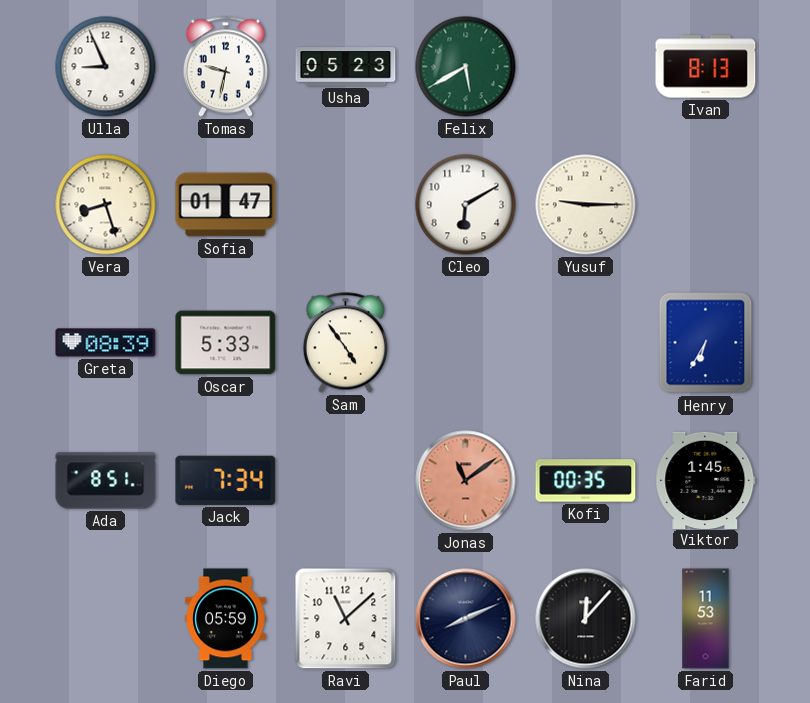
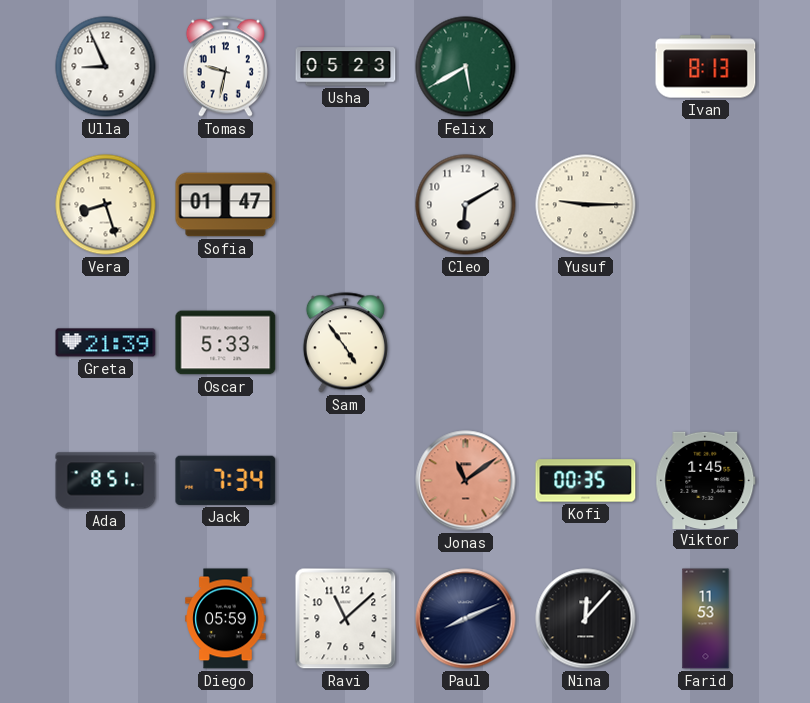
Greta: 08:39 -> 21:39
Henry: 6:35 -> none
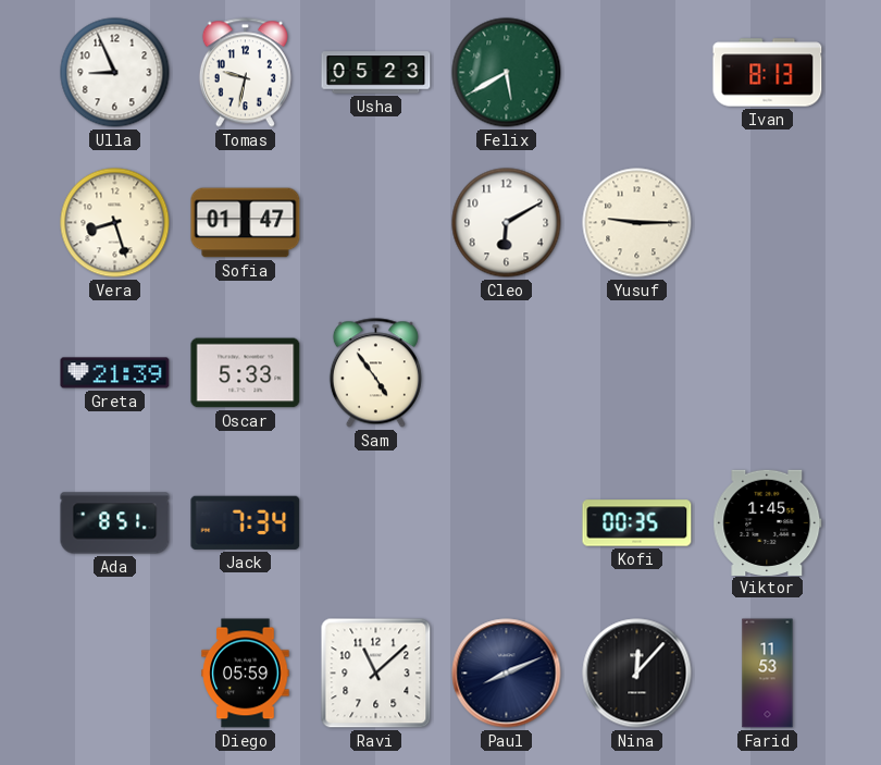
Jonas: 11:09 -> none
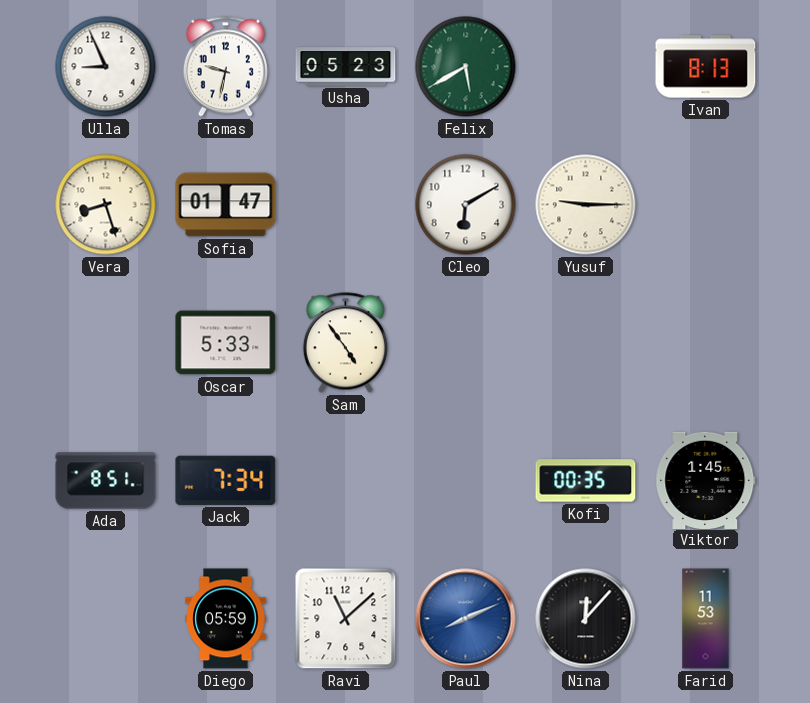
Greta: 21:39 -> none
Paul dial: navy -> blue
